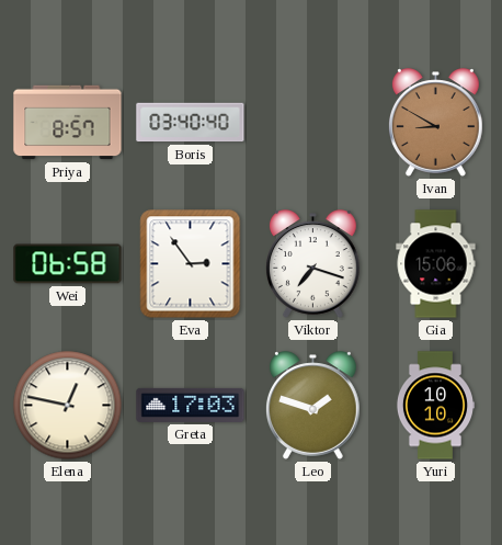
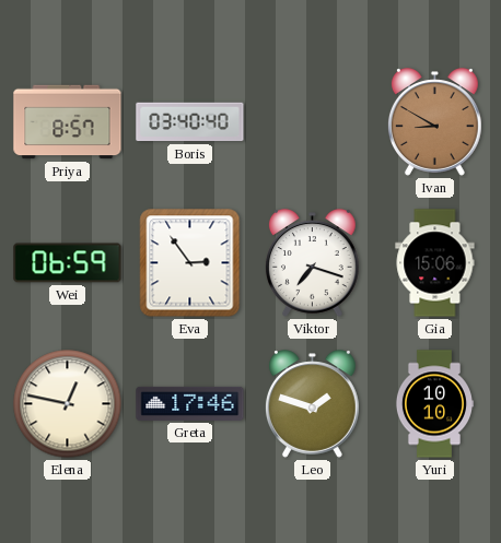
Wei: 06:58 -> 06:59
Greta: 17:03 -> 17:46
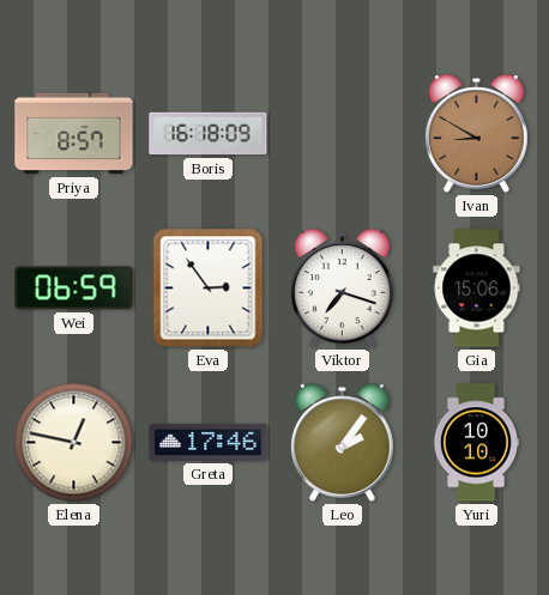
Boris: 03:40 -> 16:18
Leo: 1:48 -> 2:06
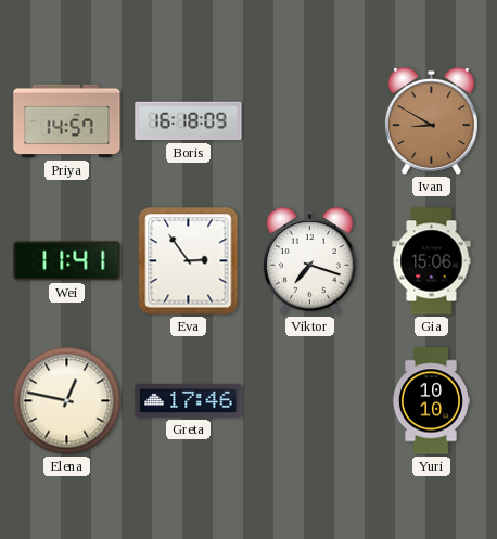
Priya: 8:57 -> 14:57
Wei: 06:59 -> 11:41
Leo: 2:06 -> none
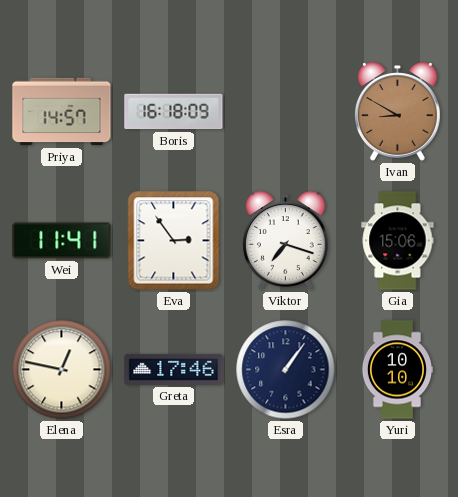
Esra: none -> 1:06
